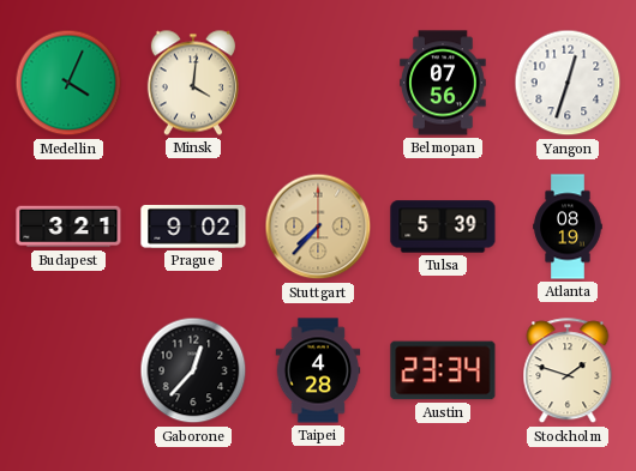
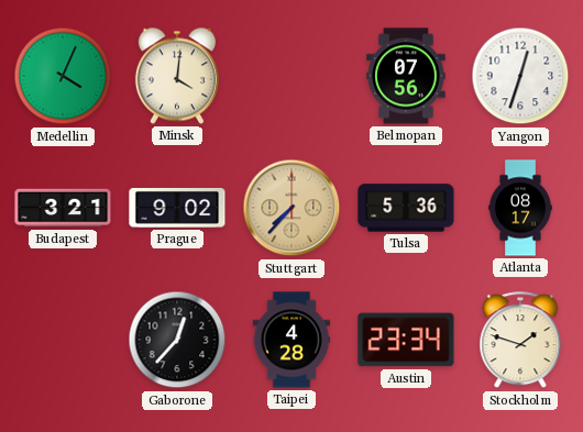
Tulsa: 5:39 -> 5:36
Atlanta: 08:19 -> 08:17
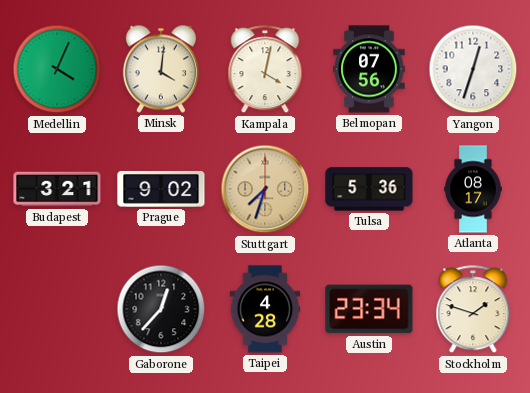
Kampala: none -> 4:02
Stuttgart: 7:37 -> 7:33
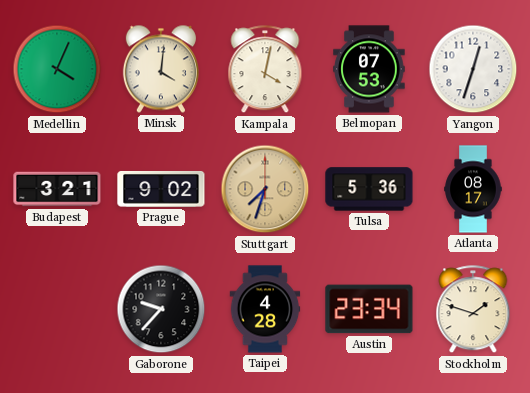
Belmopan: 07:56 -> 07:53
Gaborone: 12:37 -> 9:37
